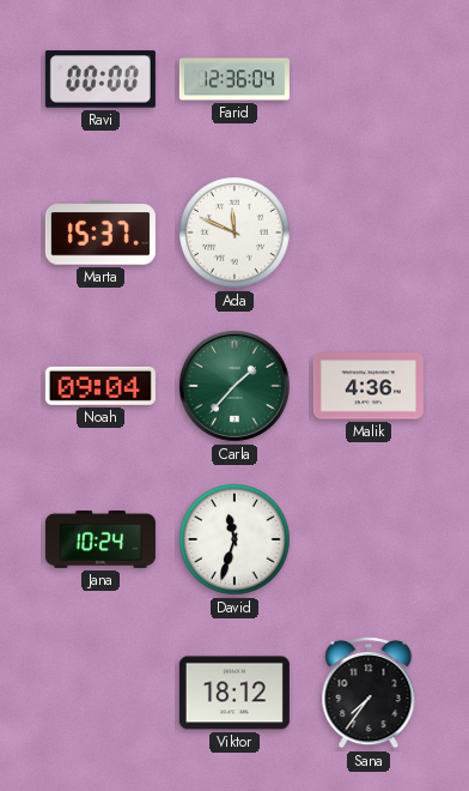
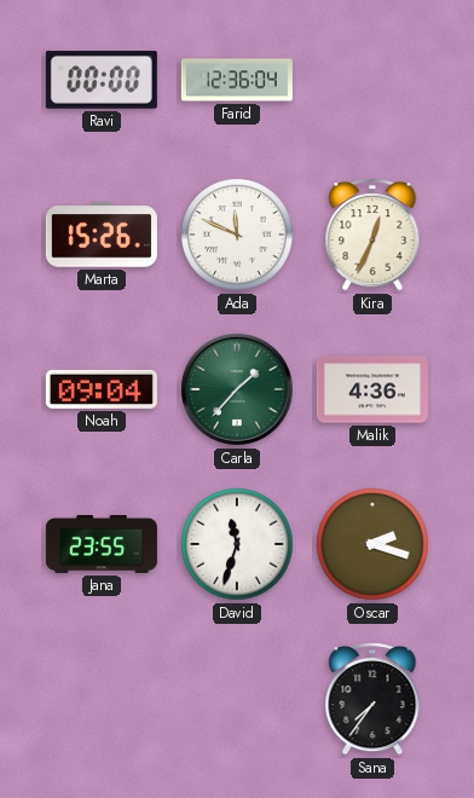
Marta: 15:37 -> 15:26
Kira: none -> 12:34
Jana: 10:24 -> 23:55
Oscar: none -> 2:18
Viktor: 18:12 -> none
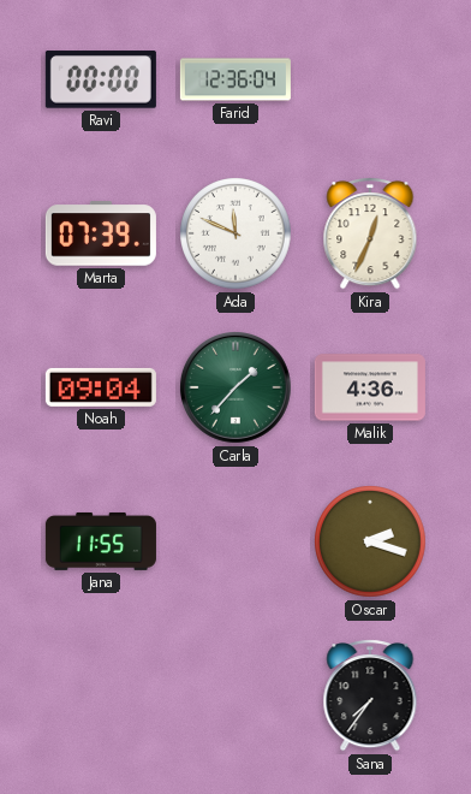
Marta: 15:26 -> 07:39
Jana: 23:55 -> 11:55
David: 11:33 -> none
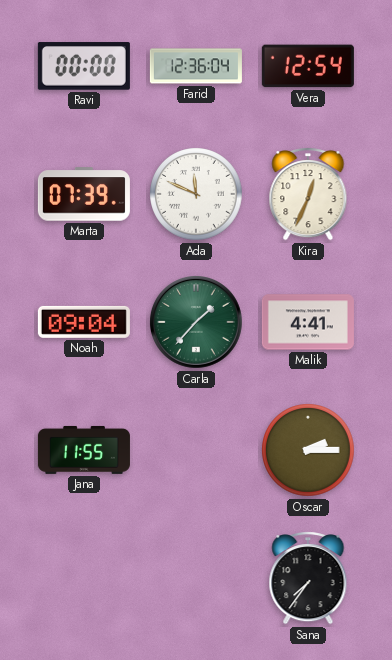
Vera: none -> 12:54
Malik: 4:36 -> 4:41
Oscar: 2:18 -> 2:15
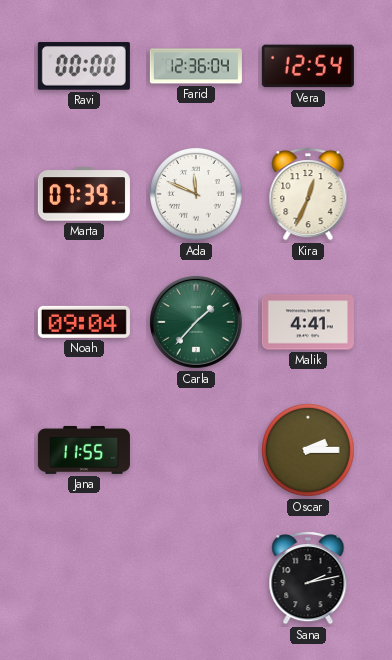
Sana: 7:36 -> 2:13
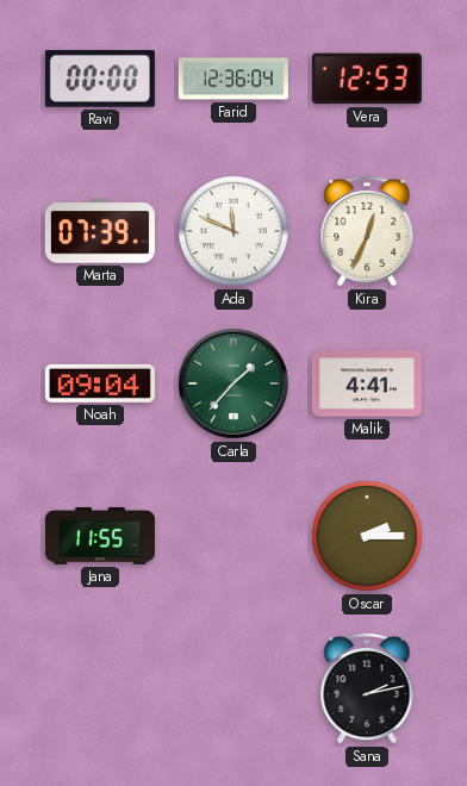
Vera: 12:54 -> 12:53
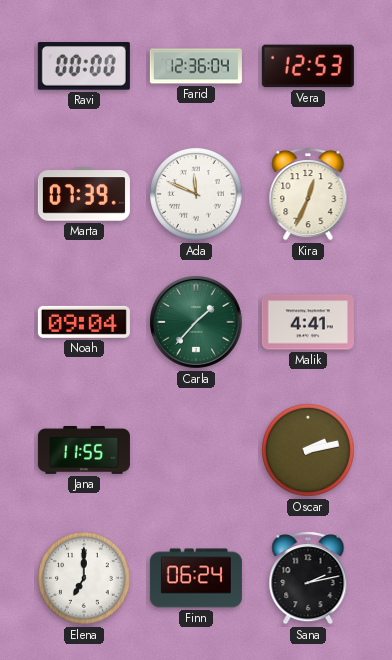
Oscar: 2:15 -> 2:13
Elena: none -> 7:00
Finn: none -> 06:24
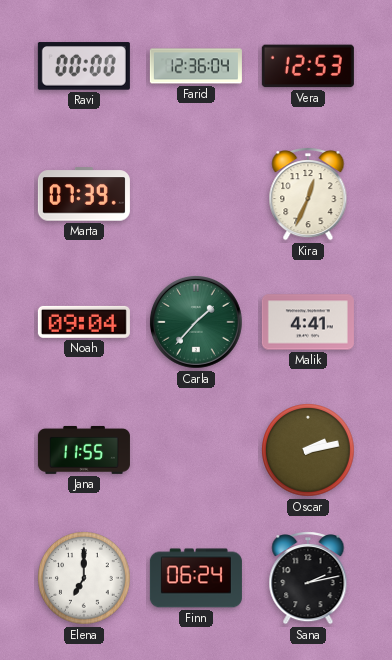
Ada: 11:49 -> none
